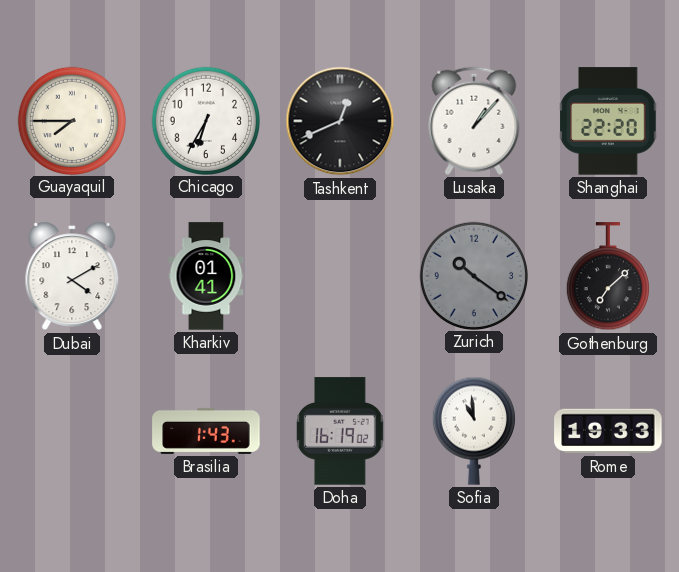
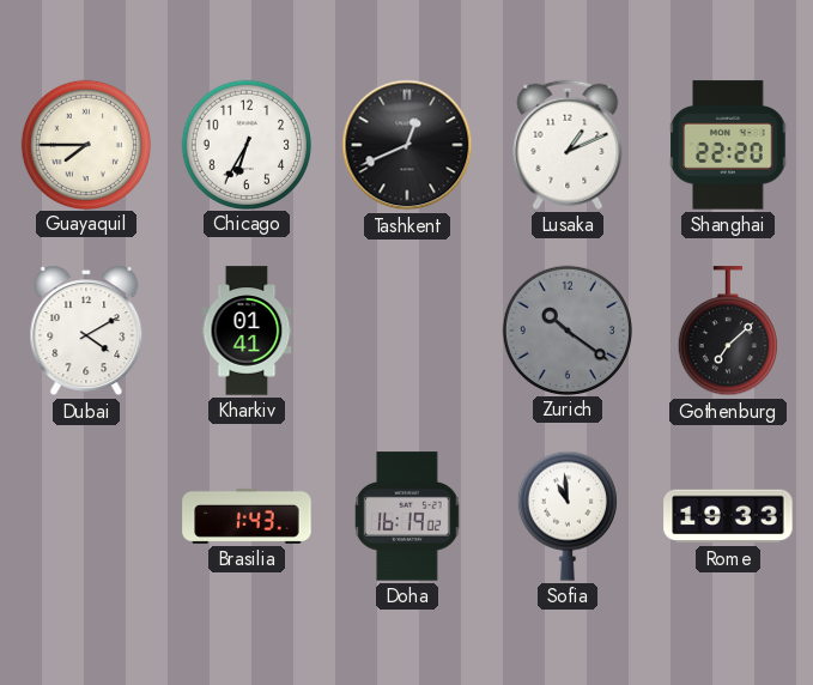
Lusaka: 1:07 -> 1:11
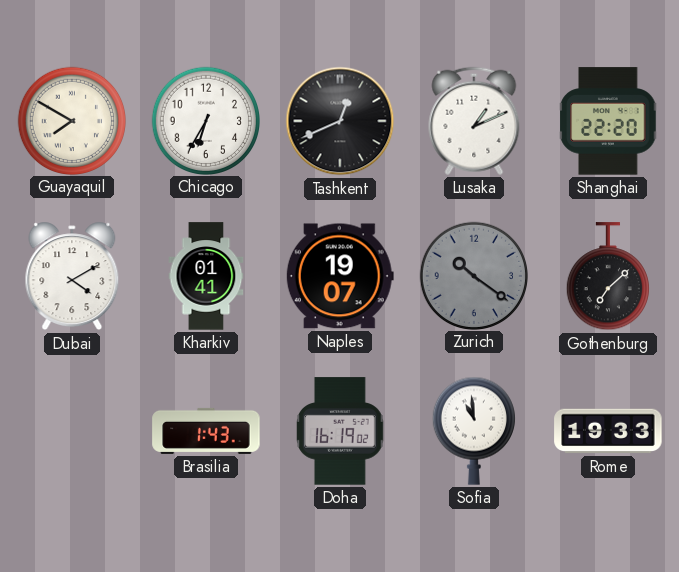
Guayaquil: 7:45 -> 7:50
Naples: none -> 19:07
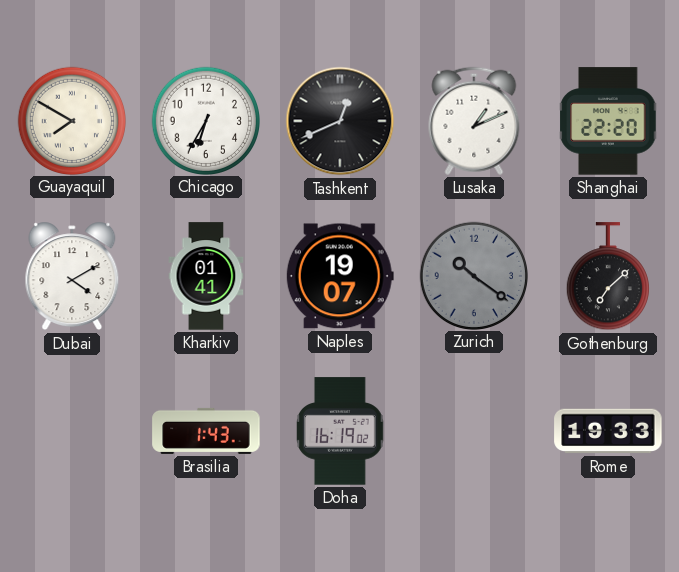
Sofia: 10:59 -> none
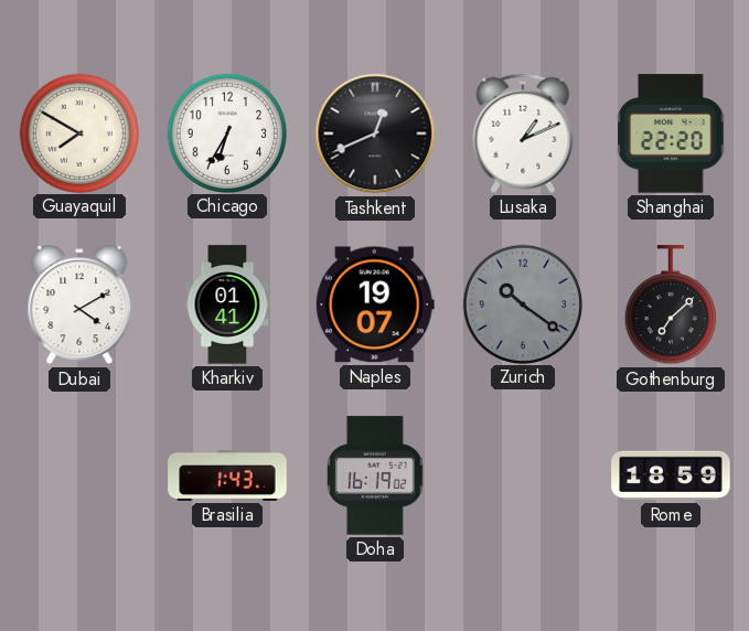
Rome: 19:33 -> 18:59
